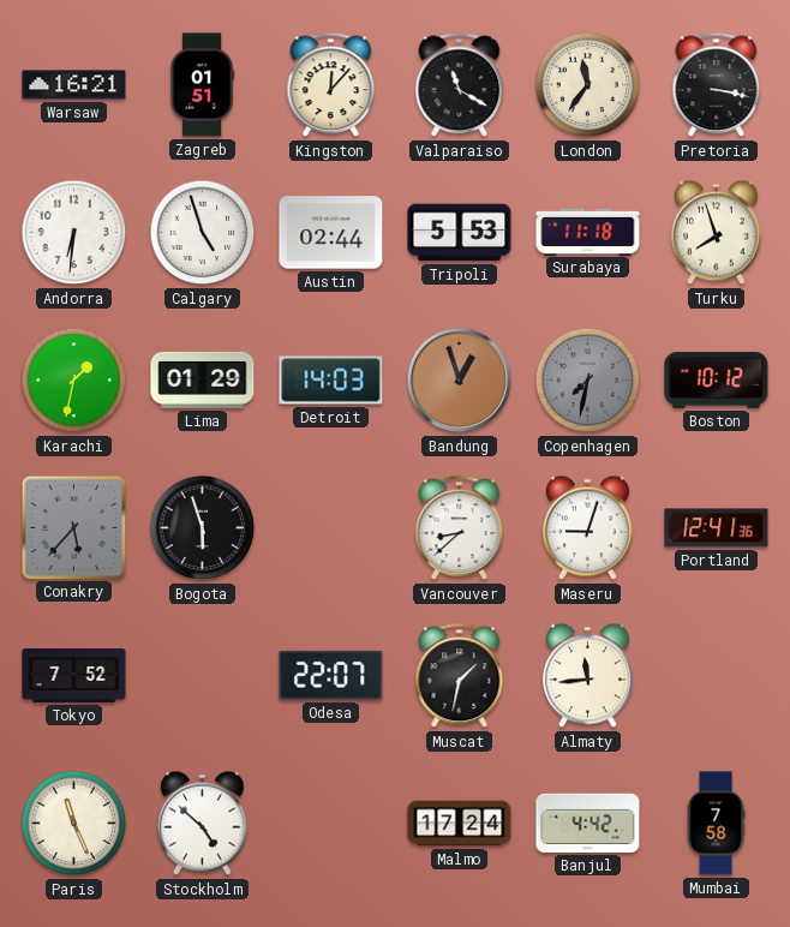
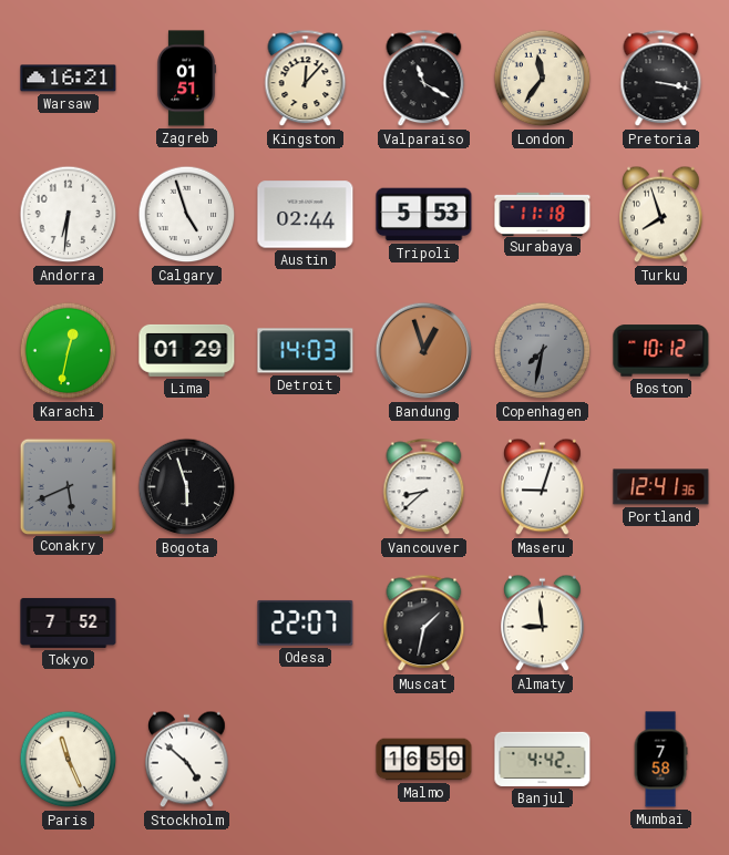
Karachi: 1:32 -> 12:32
Conakry: 5:37 -> 5:41
Almaty: 11:44 -> 8:59
Malmo: 17:24 -> 16:50
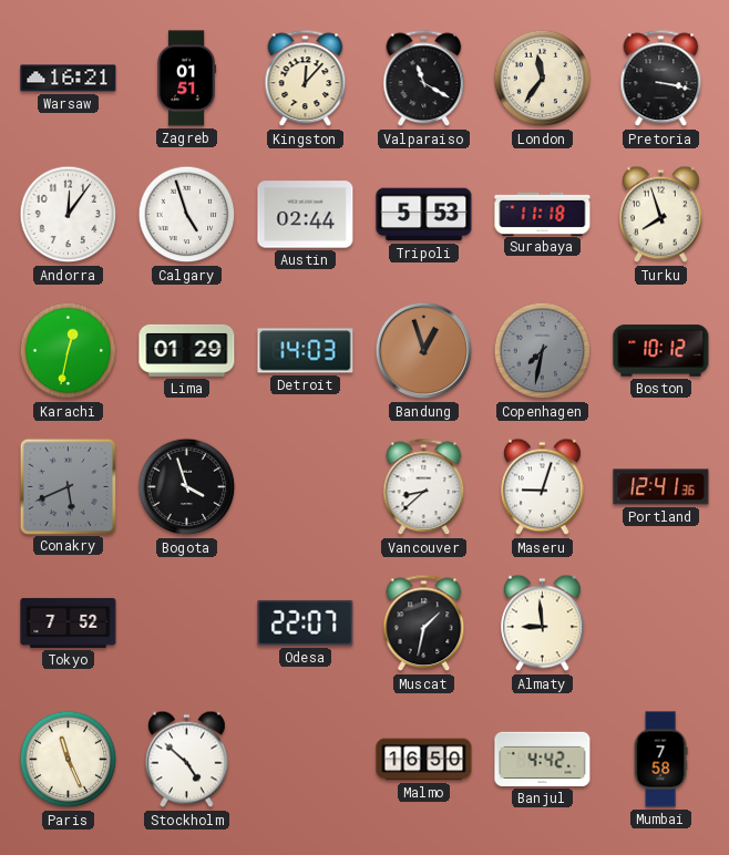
Andorra: 6:31 -> 12:06
Bogota: 5:57 -> 3:57
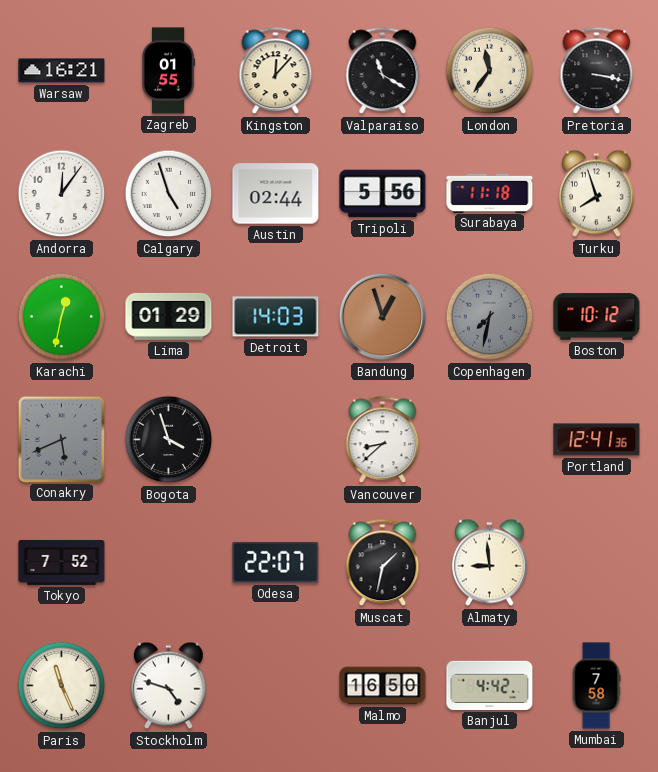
Zagreb: 01:51 -> 01:55
Tripoli: 5:53 -> 5:56
Maseru: 9:03 -> none
Stockholm: 4:52 -> 4:48
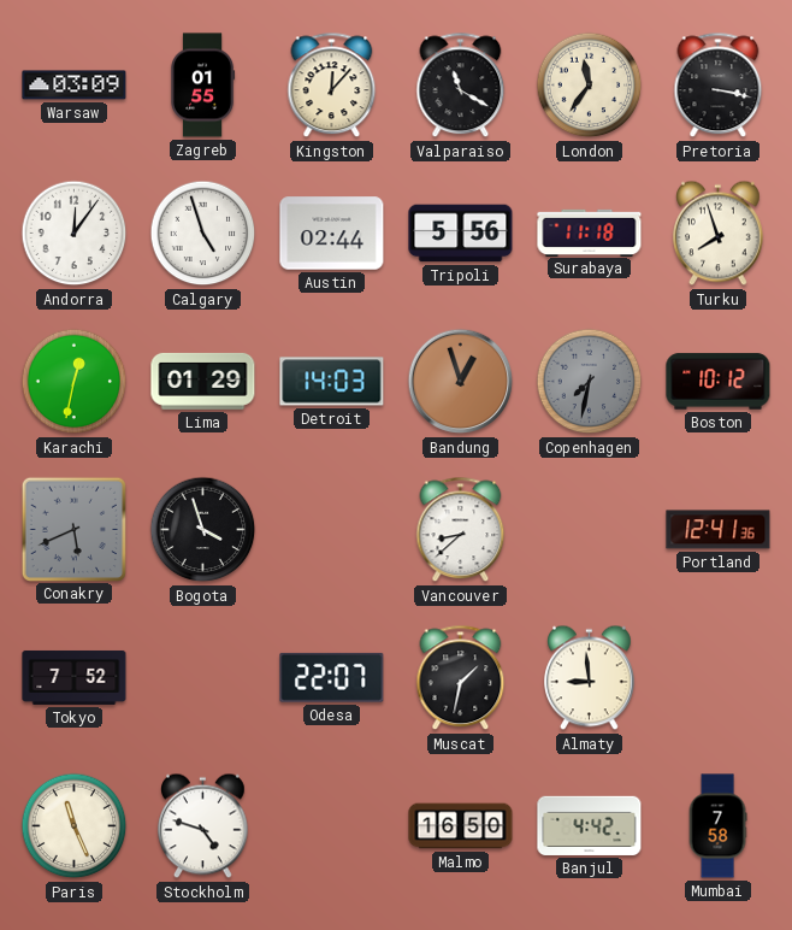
Warsaw: 16:21 -> 03:09
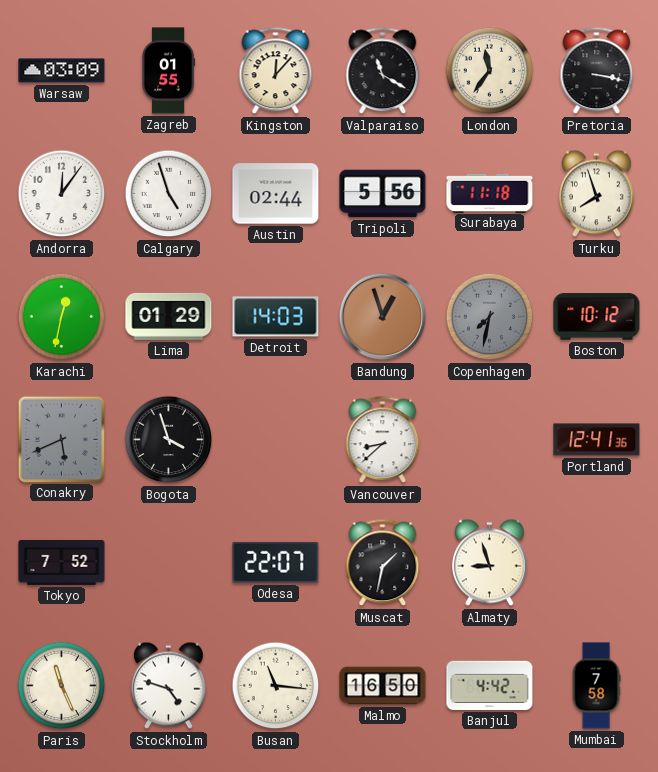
Almaty: 8:59 -> 8:57
Busan: none -> 11:16
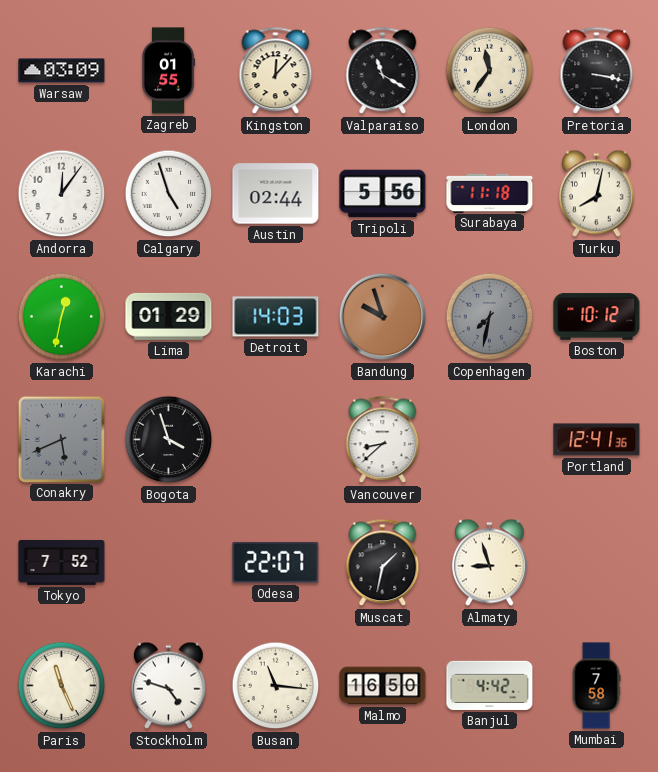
Turku: 7:57 -> 8:02
Bandung: 12:57 -> 9:57
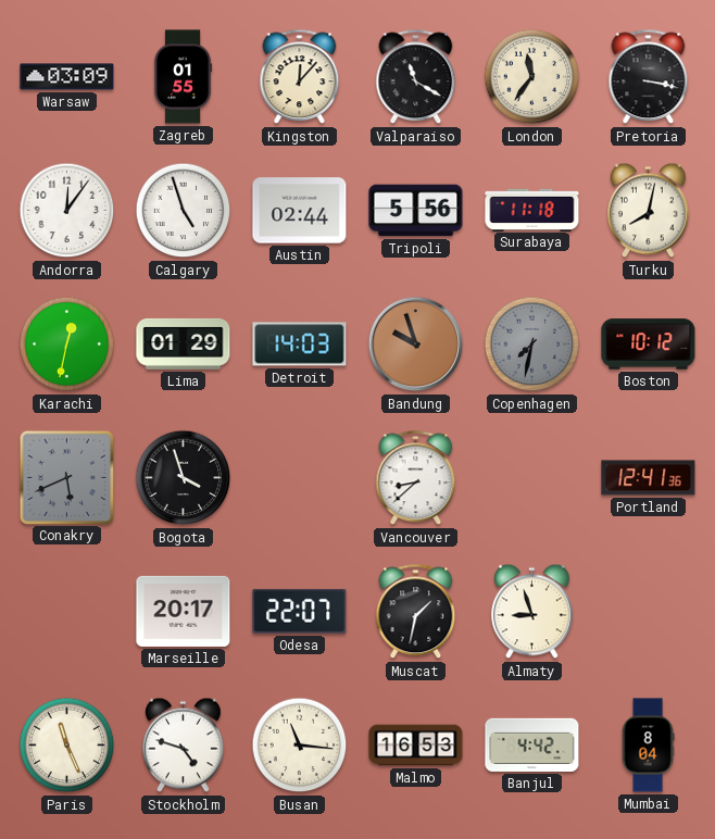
Tokyo: 7:52 -> none
Marseille: none -> 20:17
Malmo: 16:50 -> 16:53
Mumbai: 7:58 -> 8:04
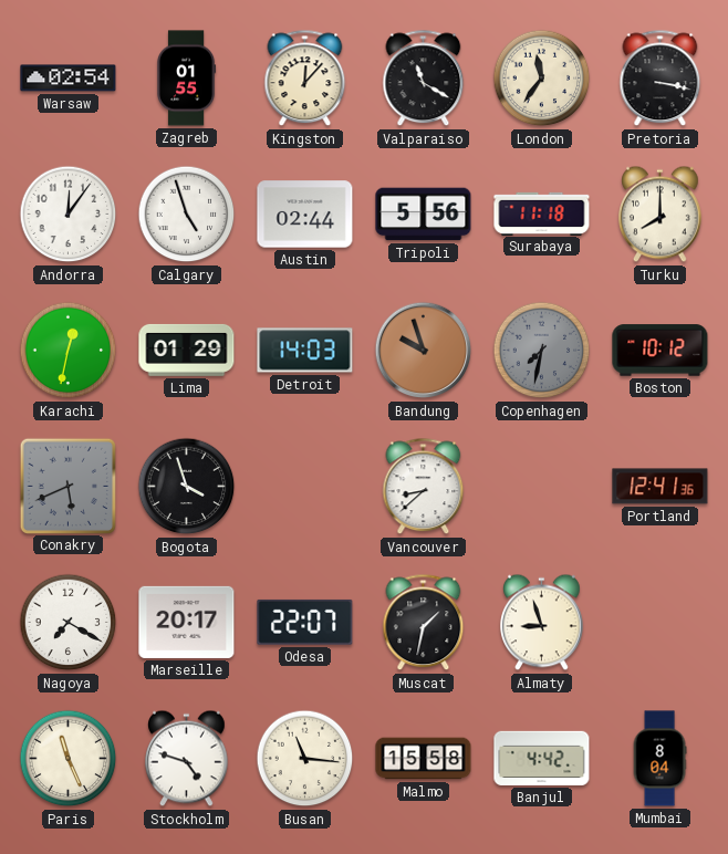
Warsaw: 03:09 -> 02:54
Turku: 8:02 -> 8:00
Nagoya: none -> 7:20
Malmo: 16:53 -> 15:58
